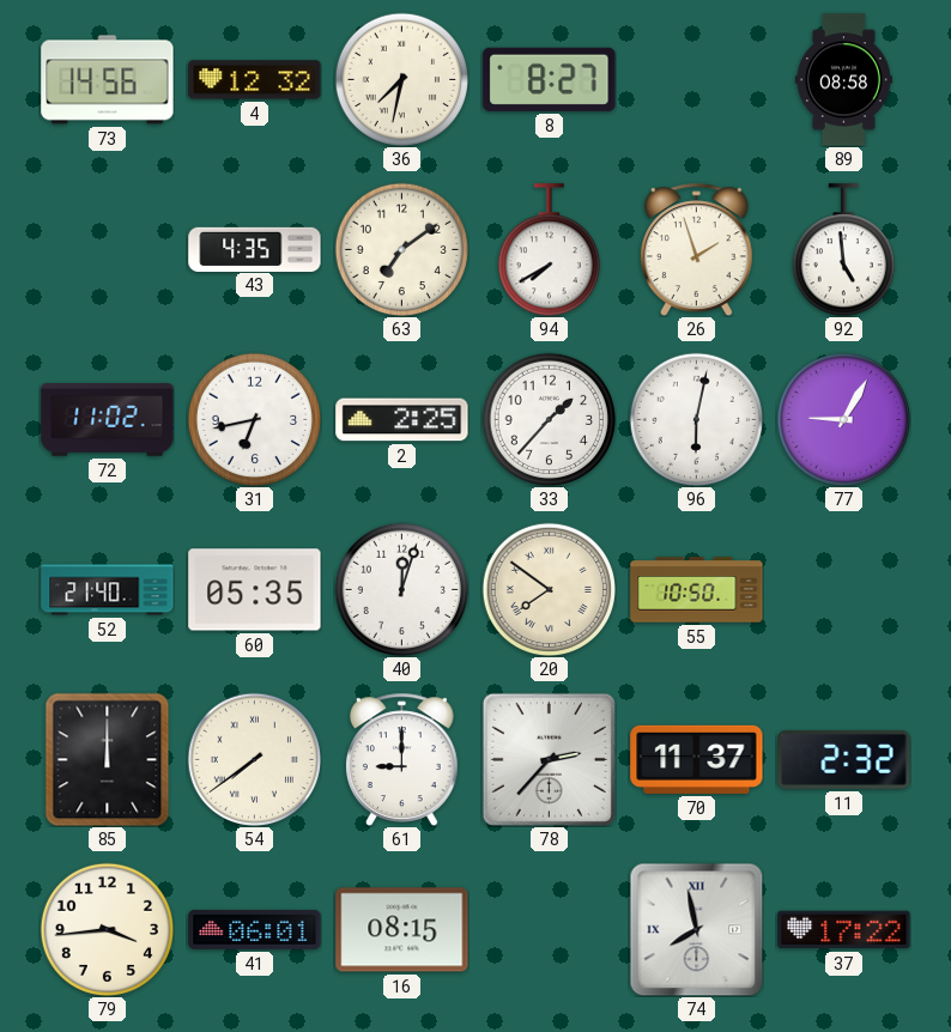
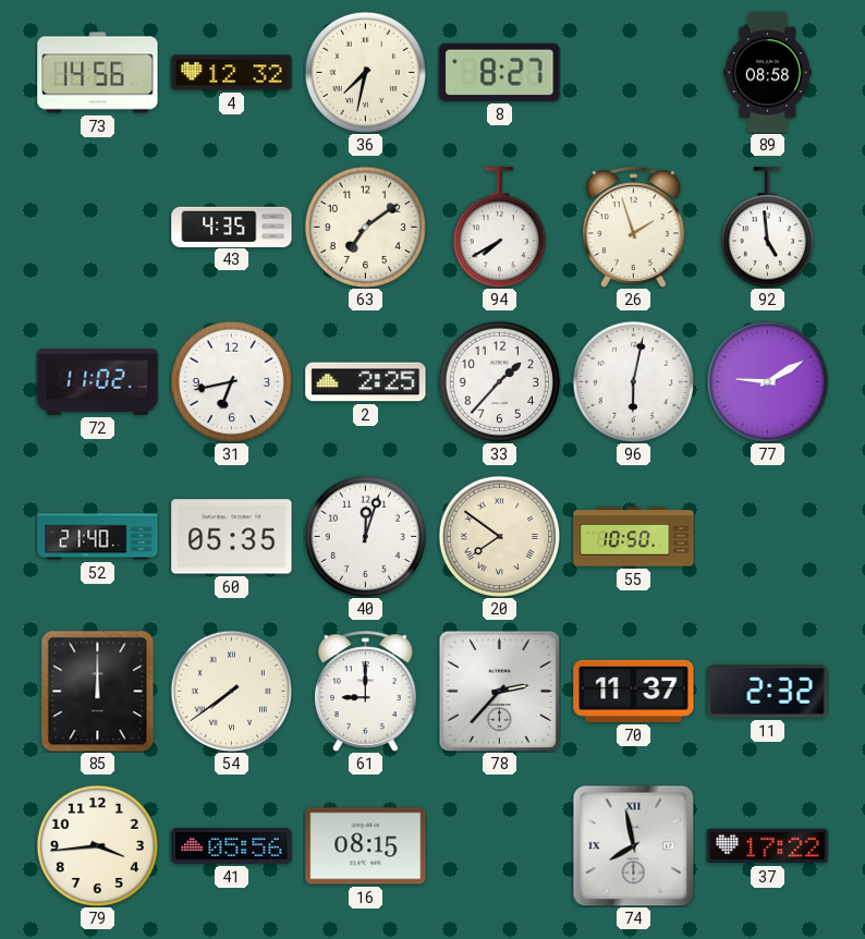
77: 9:05 -> 9:10
41: 06:01 -> 05:56
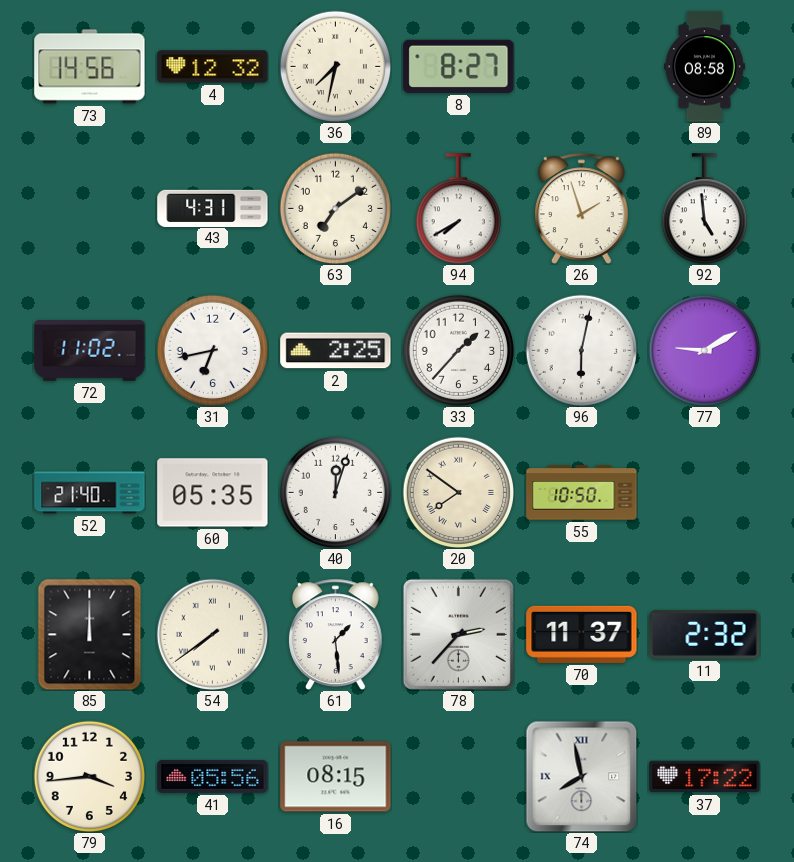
43: 4:35 -> 4:31
61: 9:00 -> 1:29
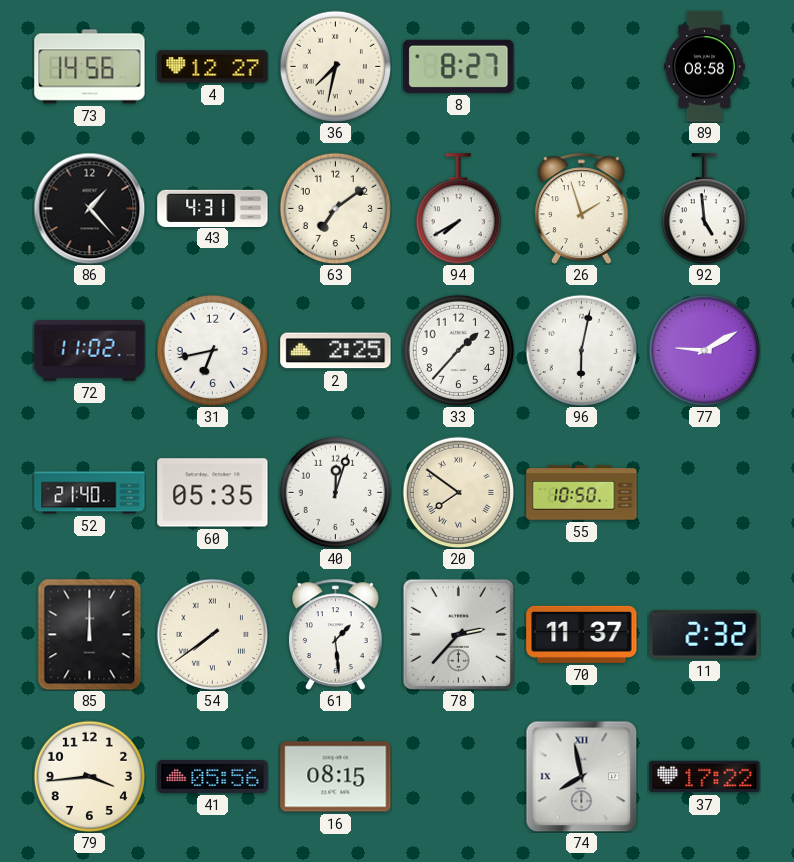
4: 12:32 -> 12:27
86: none -> 1:23
